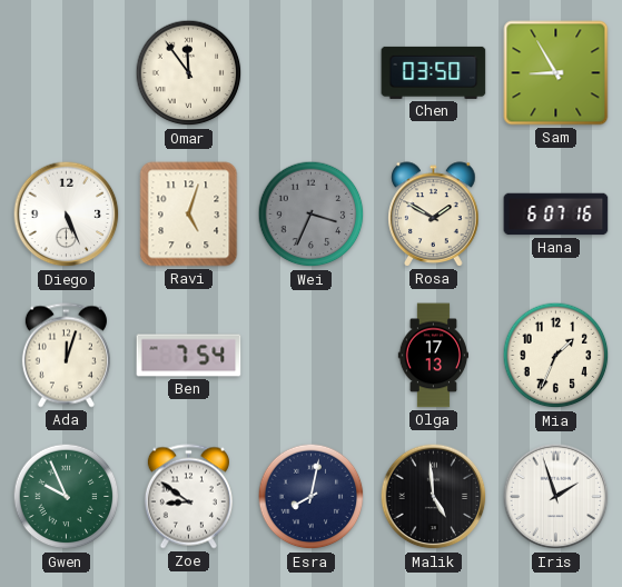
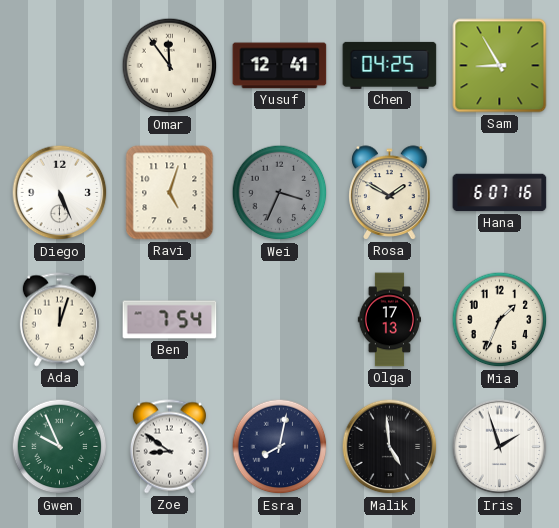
Yusuf: none -> 12:41
Chen: 03:50 -> 04:25
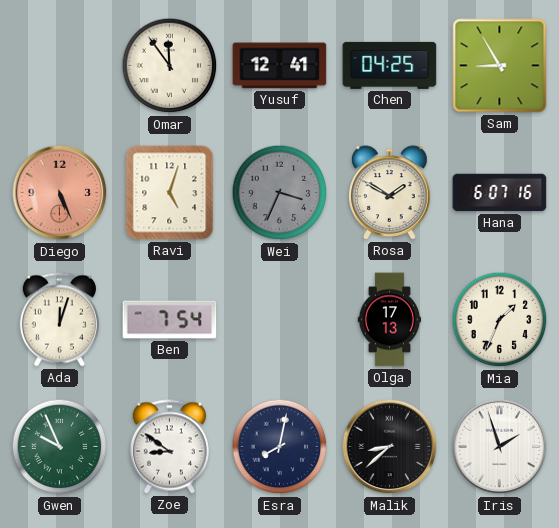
Diego dial: white -> salmon
Malik: 4:59 -> 8:38
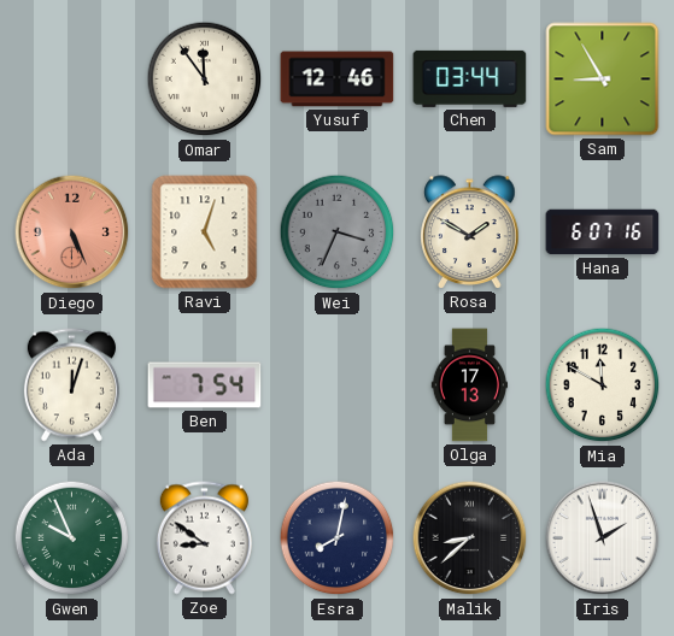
Yusuf: 12:41 -> 12:46
Chen: 04:25 -> 03:44
Mia: 1:34 -> 11:50
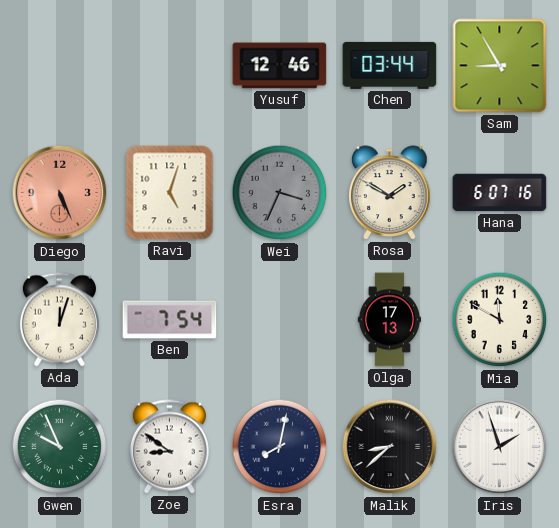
Omar: 11:54 -> none
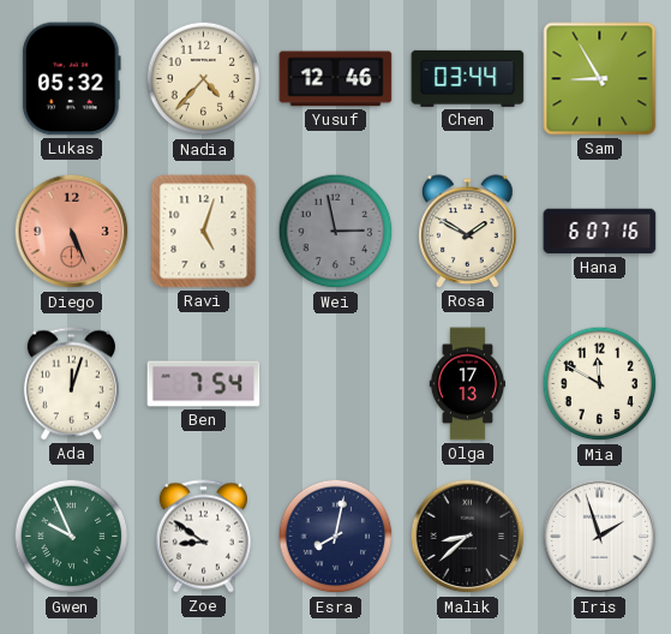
Lukas: none -> 05:32
Nadia: none -> 4:37
Wei: 3:34 -> 2:58
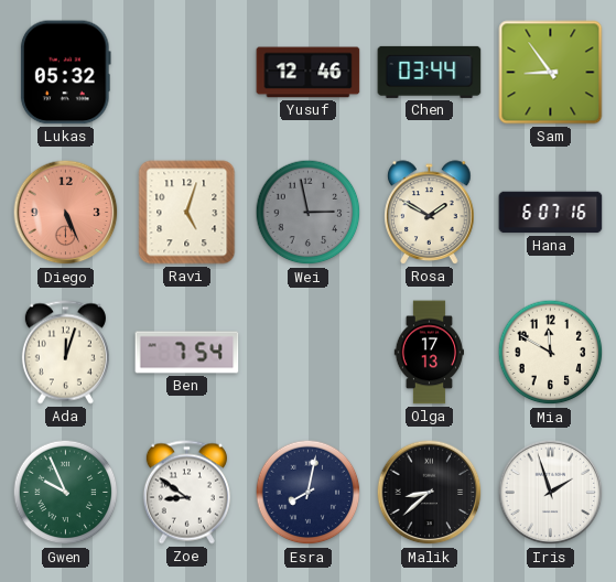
Nadia: 4:37 -> none
Sam: 8:55 -> 8:54
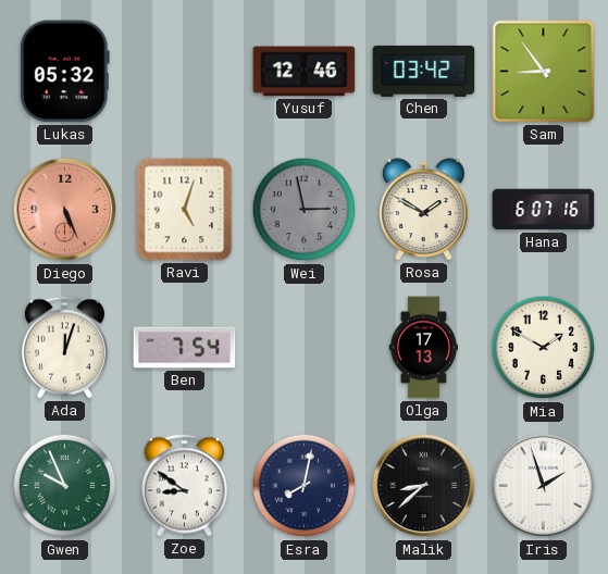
Chen: 03:44 -> 03:42
Mia: 11:50 -> 1:50
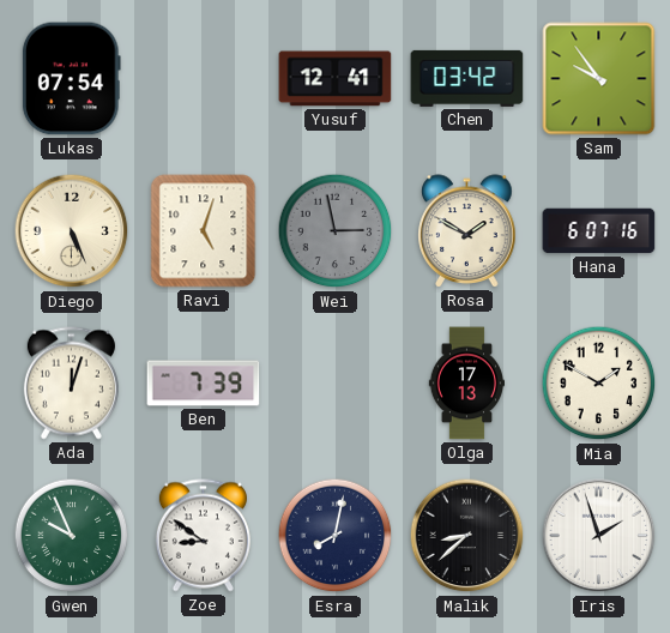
Lukas: 05:32 -> 07:54
Yusuf: 12:46 -> 12:41
Sam: 8:54 -> 9:54
Diego dial: salmon -> cream
Ben: 7:54 -> 7:39
